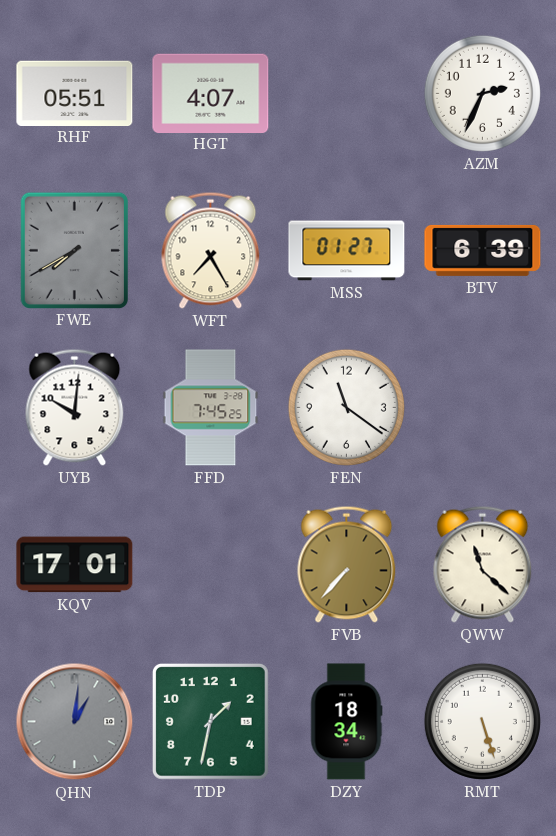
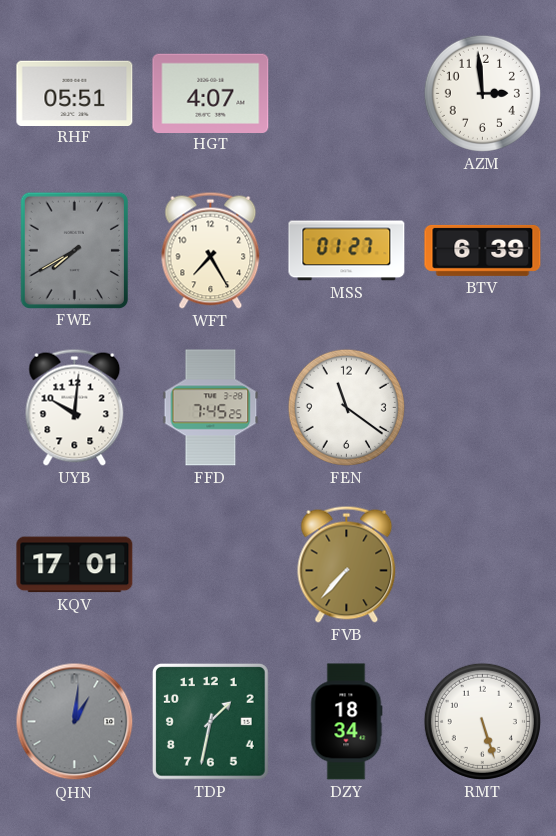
AZM: 2:34 -> 2:59
QWW: 11:22 -> none
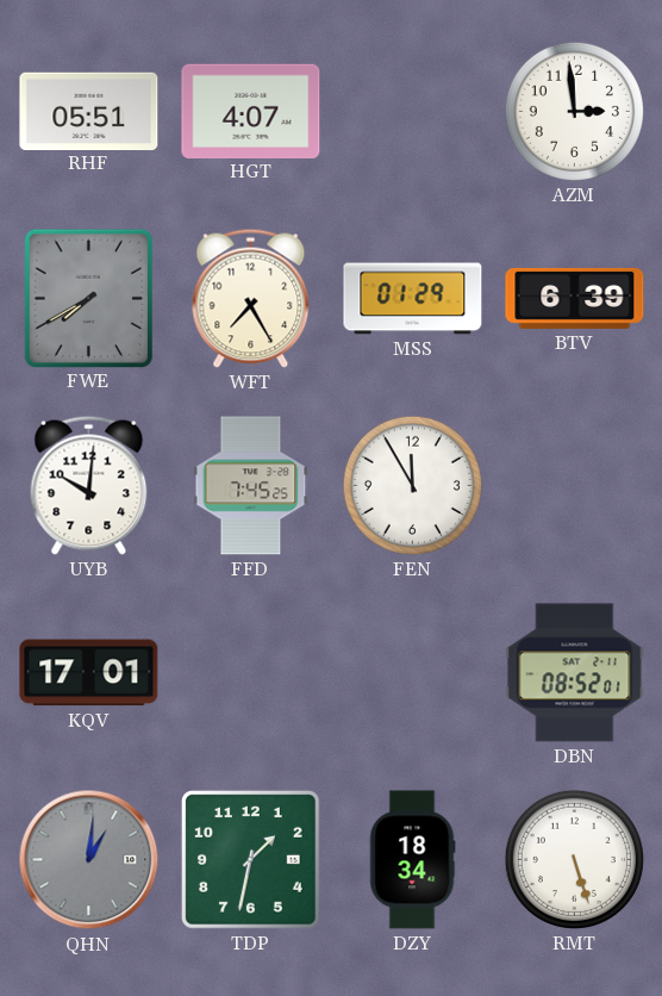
MSS: 01:27 -> 01:29
FEN: 11:21 -> 11:55
FVB: 7:37 -> none
DBN: none -> 08:52
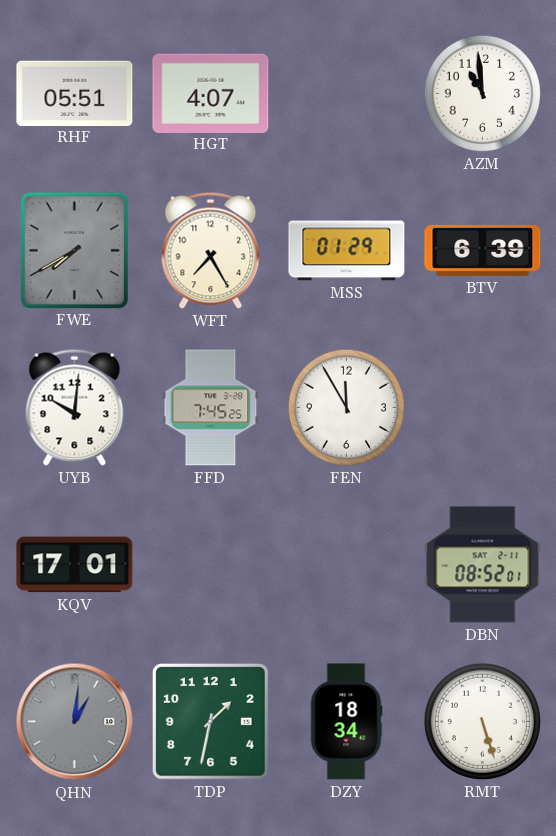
AZM: 2:59 -> 10:59
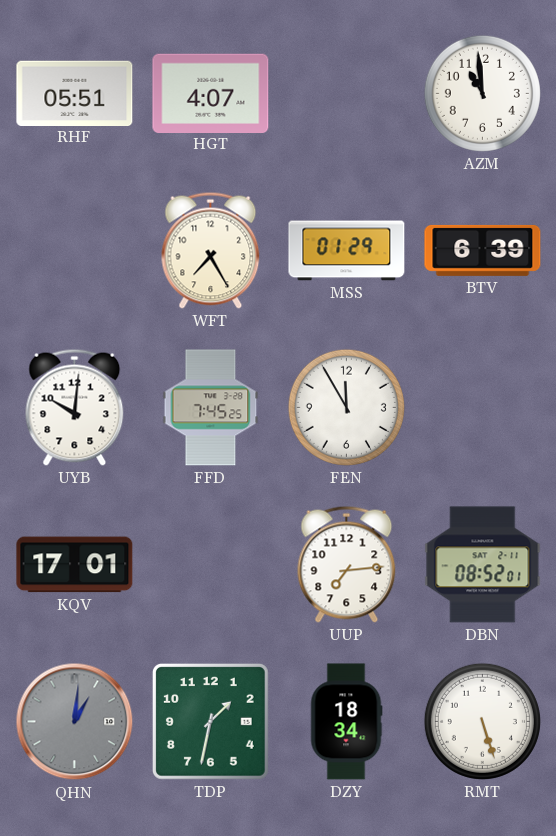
FWE: 7:40 -> none
UUP: none -> 7:14
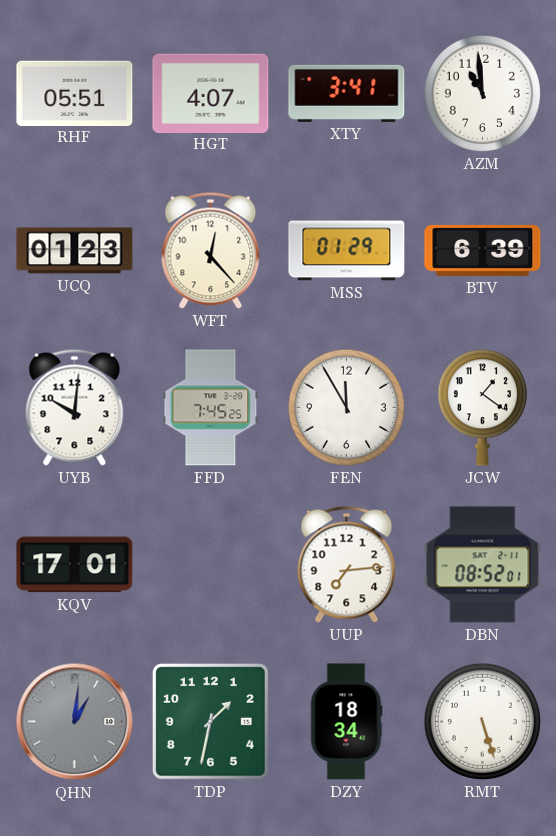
XTY: none -> 3:41
UCQ: none -> 01:23
WFT: 7:25 -> 12:23
JCW: none -> 1:21
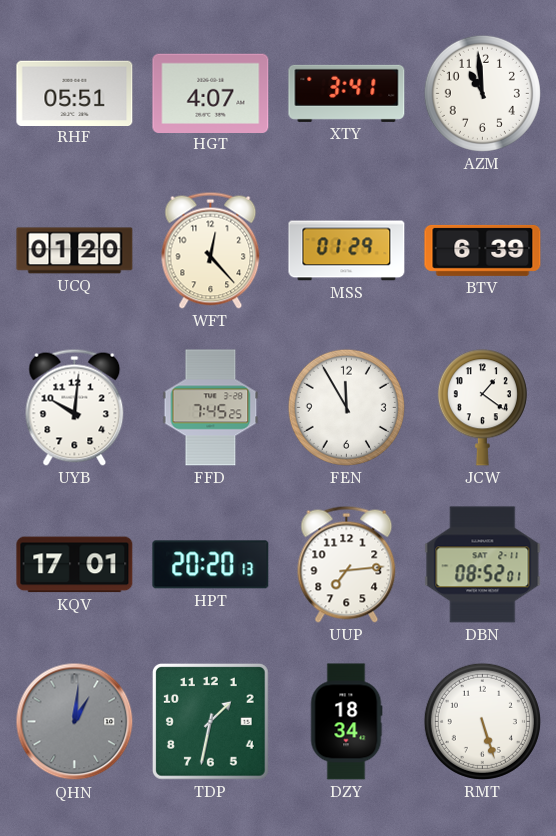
UCQ: 01:23 -> 01:20
HPT: none -> 20:20
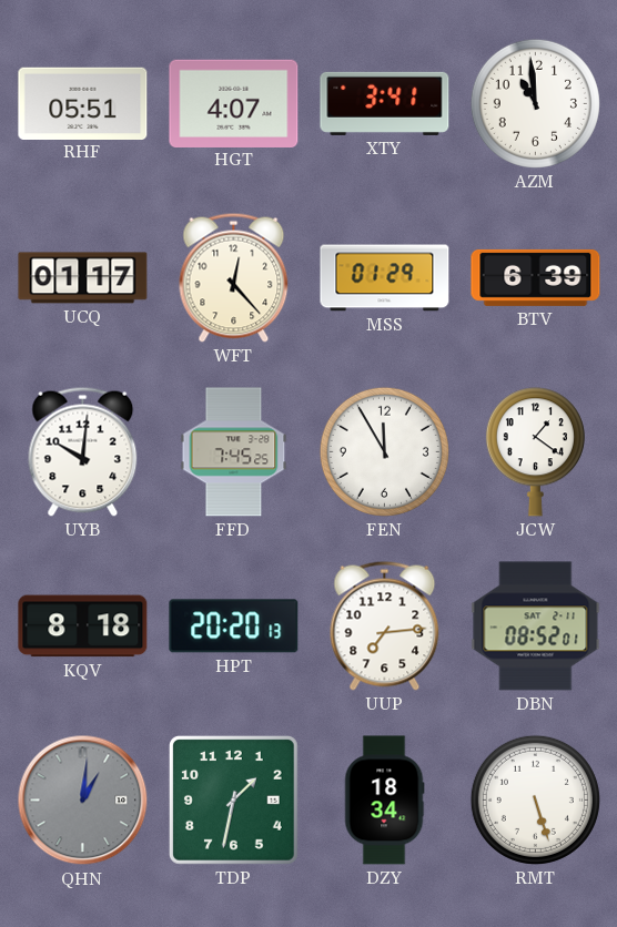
UCQ: 01:20 -> 01:17
KQV: 17:01 -> 8:18
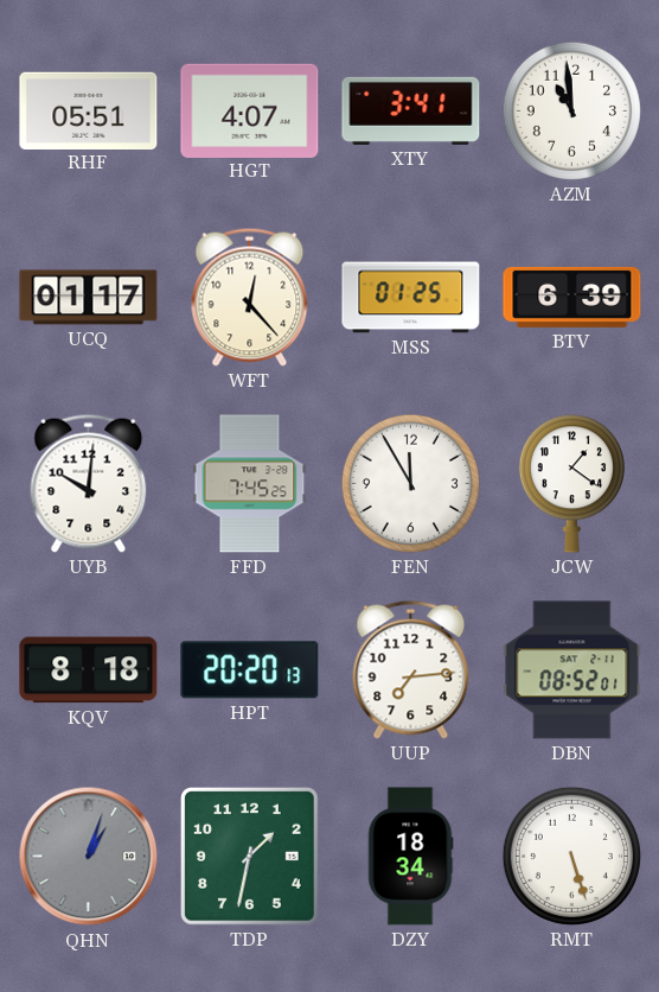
MSS: 01:29 -> 01:25
QHN: 1:01 -> 1:03
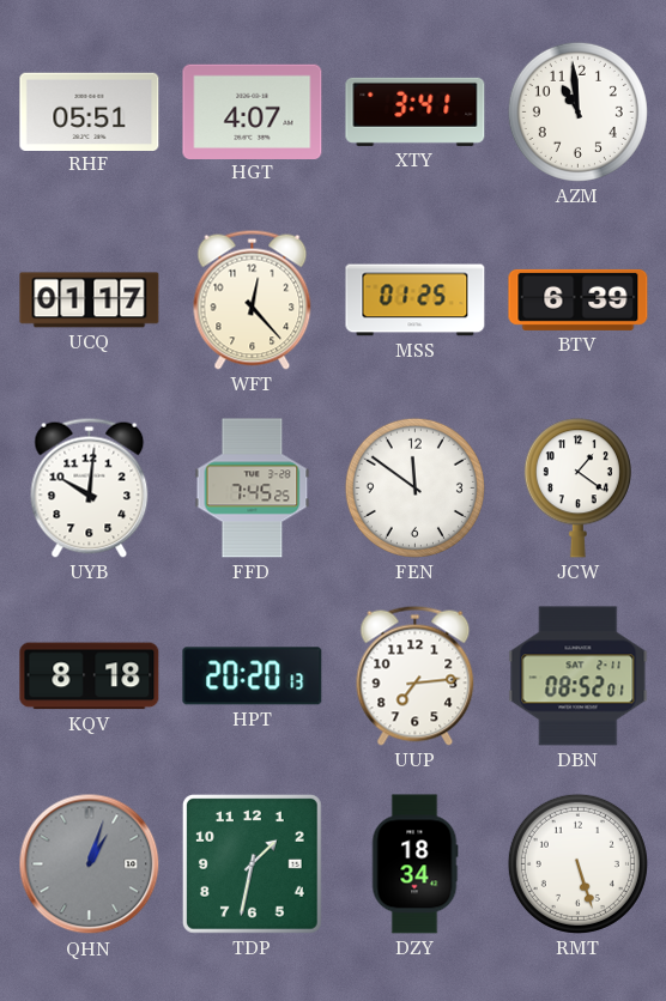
FEN: 11:55 -> 11:51
